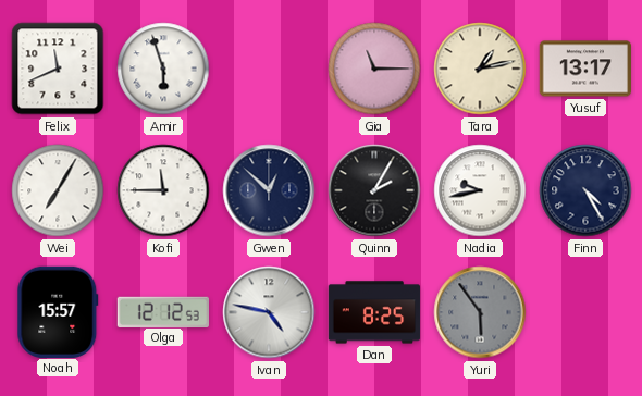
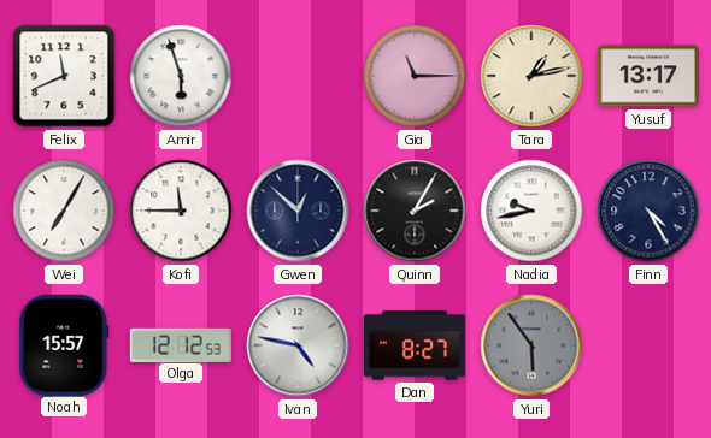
Dan: 8:25 -> 8:27
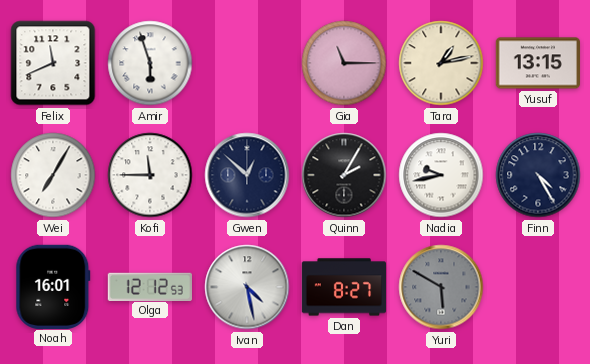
Yusuf: 13:17 -> 13:15
Noah: 15:57 -> 16:01
Ivan: 4:47 -> 4:28
Yuri: 5:54 -> 5:50
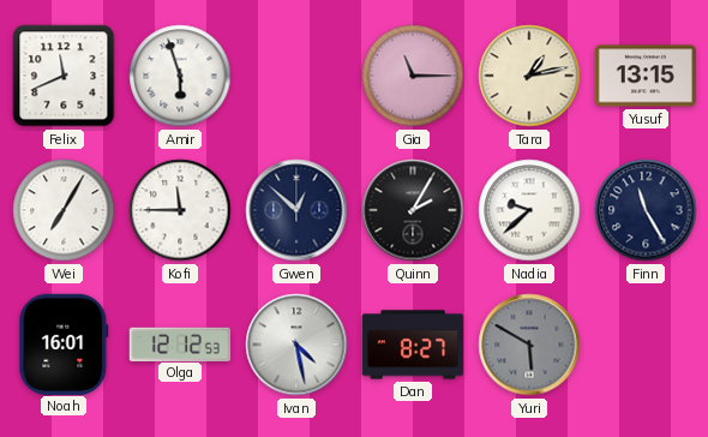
Nadia: 9:43 -> 9:38
Finn: 4:25 -> 11:25
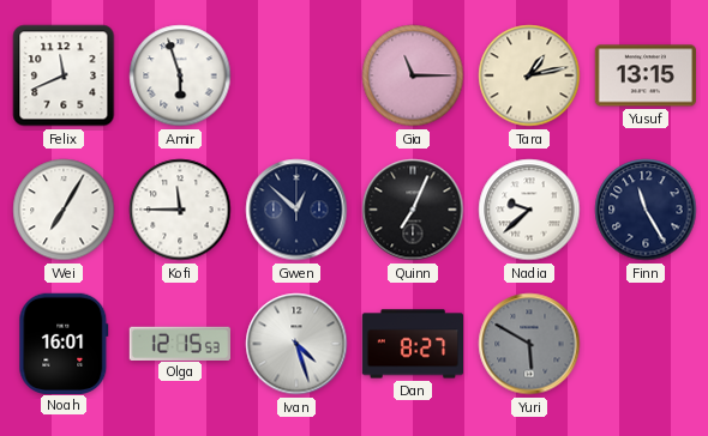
Quinn: 2:05 -> 7:04
Olga: 12:12 -> 12:15
Ivan: 4:28 -> 4:27
